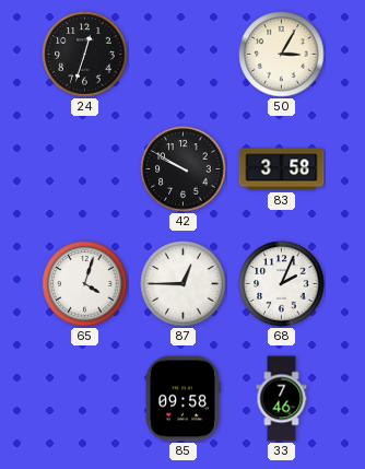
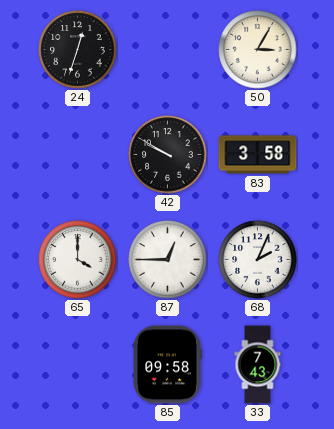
65: 4:03 -> 4:00
33: 7:46 -> 7:43
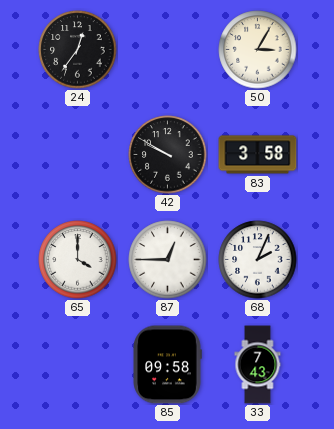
24: 12:33 -> 12:36
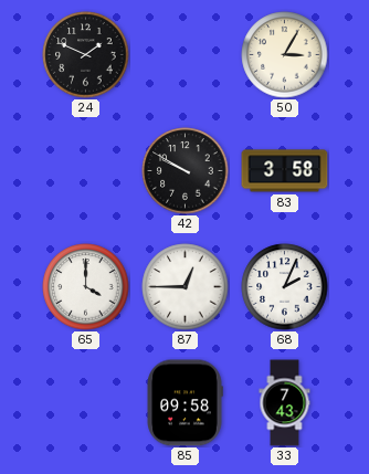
24: 12:36 -> 1:49
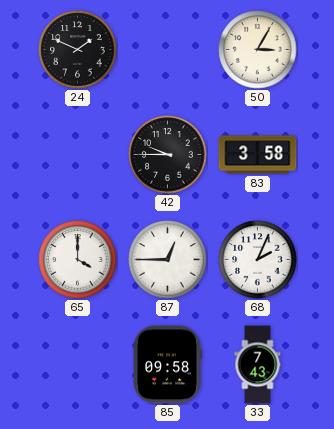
42: 9:50 -> 9:45
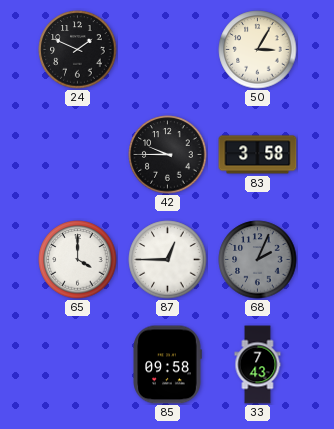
68 dial: white -> grey
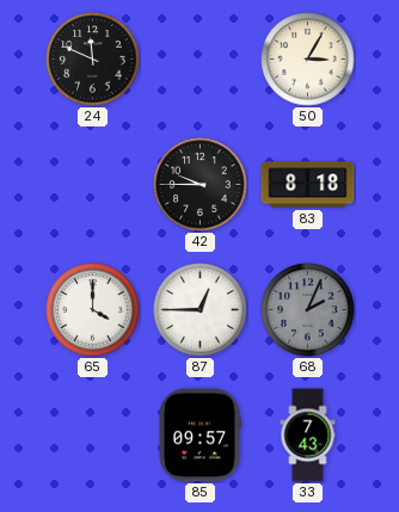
24: 1:49 -> 11:49
83: 3:58 -> 8:18
85: 09:58 -> 09:57
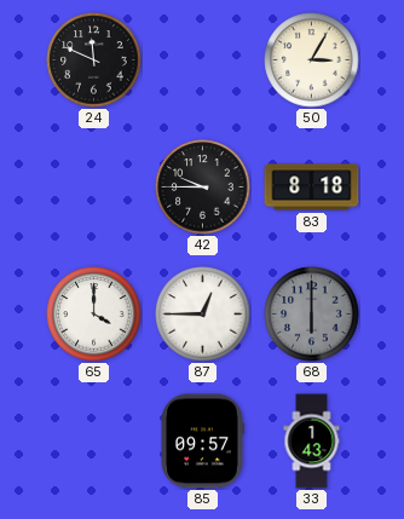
68: 2:04 -> 6:00
33: 7:43 -> 1:43
